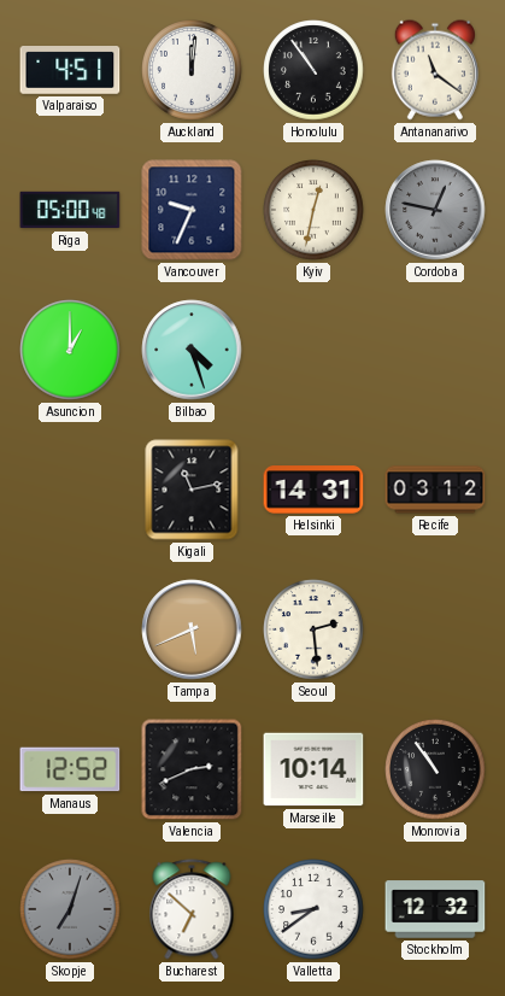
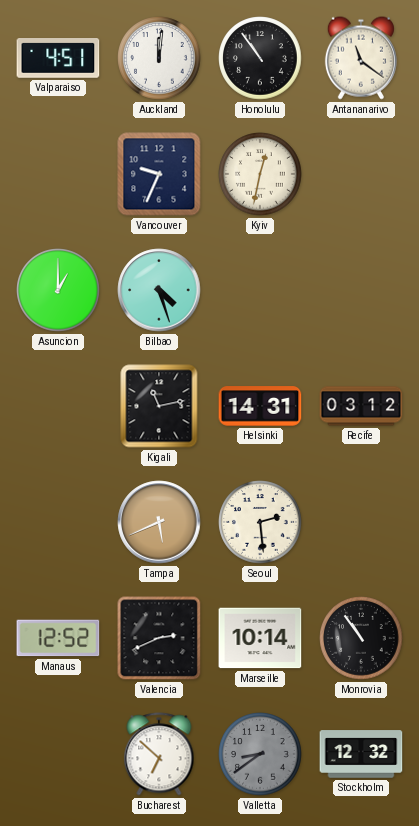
Riga: 05:00 -> none
Cordoba: 12:47 -> none
Skopje: 7:03 -> none
Valletta dial: white -> grey
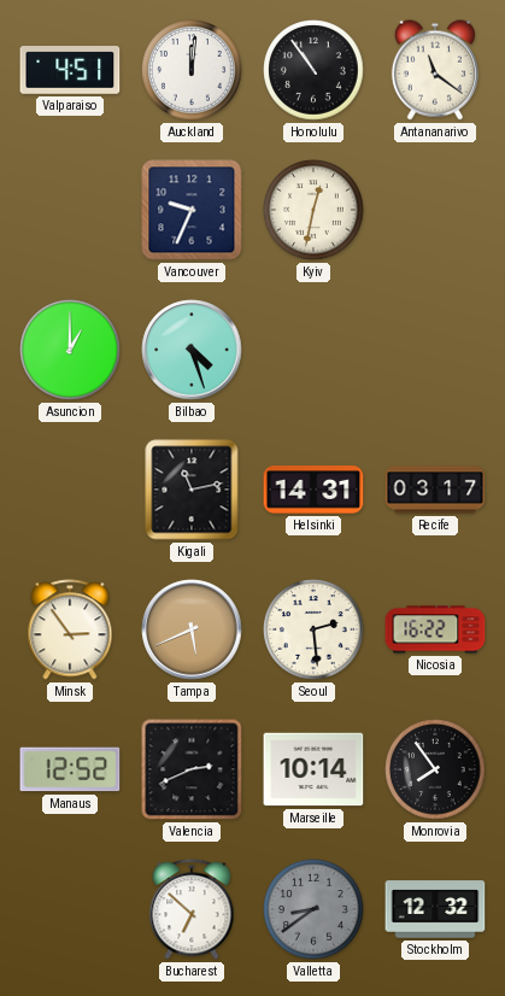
Recife: 03:12 -> 03:17
Minsk: none -> 2:54
Nicosia: none -> 16:22
Monrovia: 10:54 -> 7:54
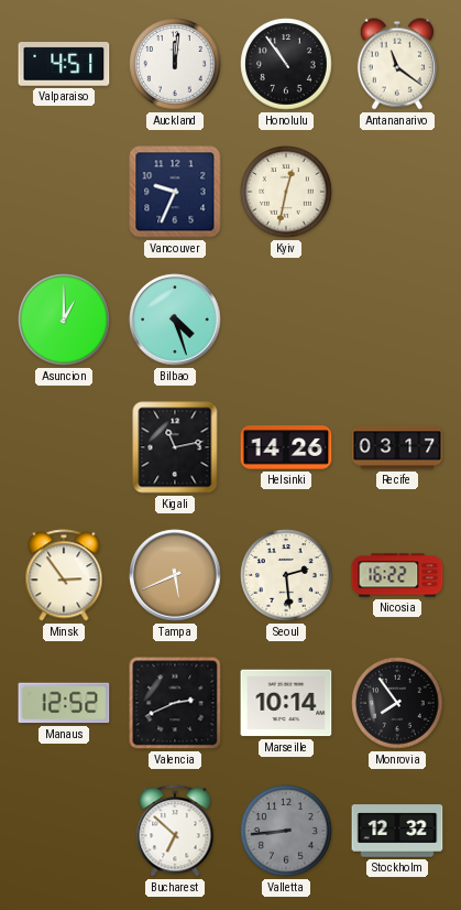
Helsinki: 14:31 -> 14:26
Valletta: 8:39 -> 8:44
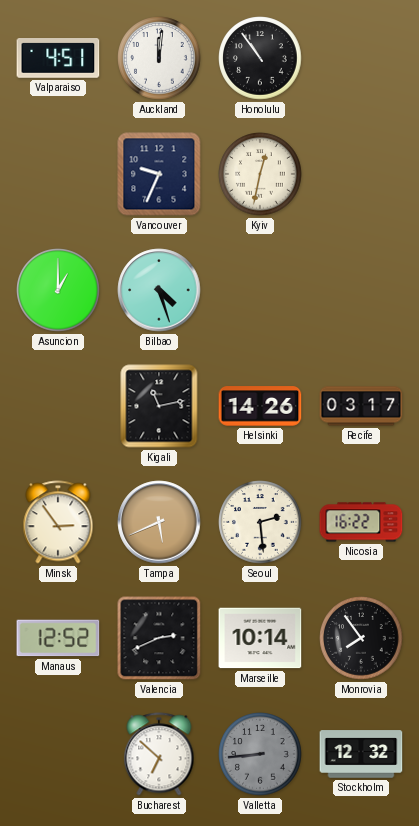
Antananarivo: 11:21 -> none
